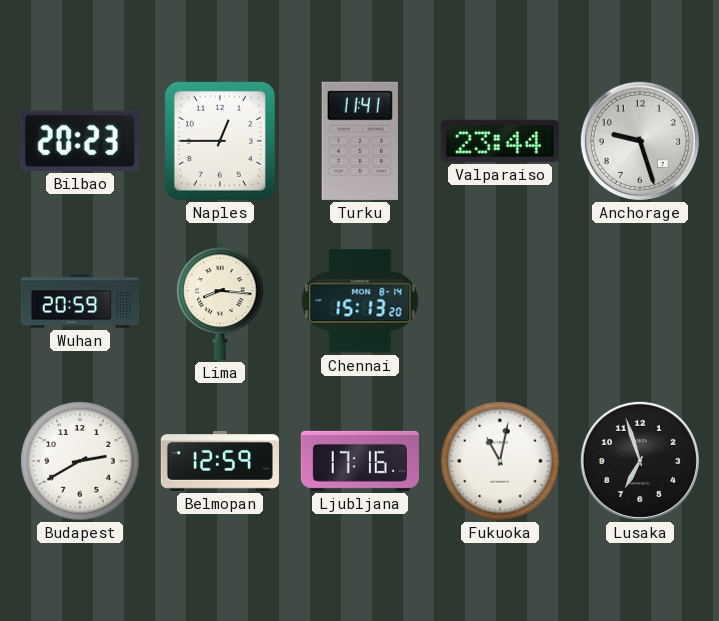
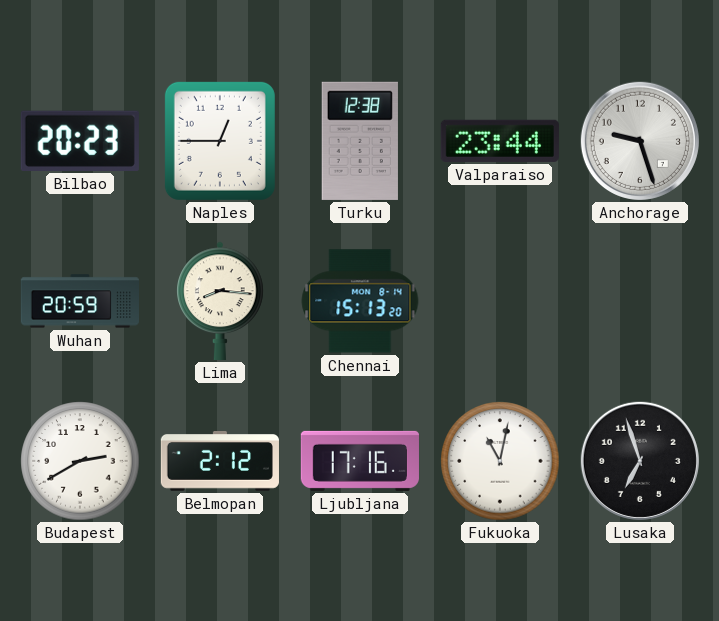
Turku: 11:41 -> 12:38
Belmopan: 12:59 -> 2:12
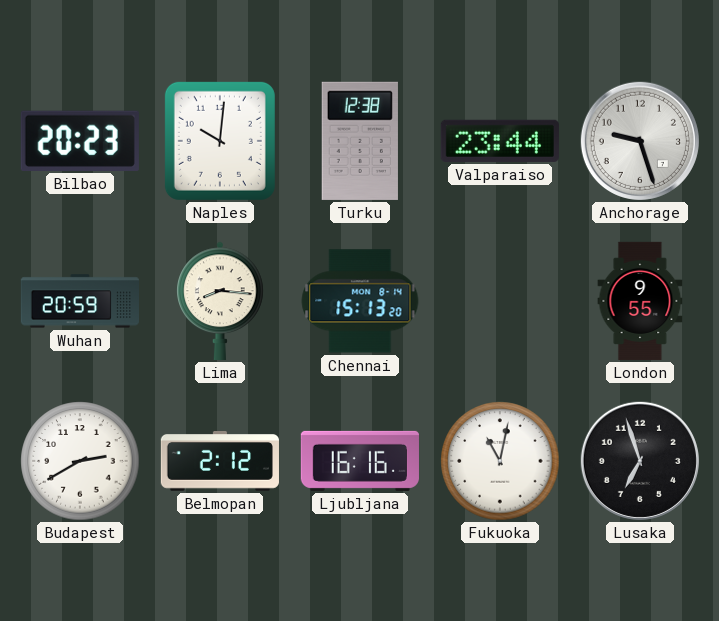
Naples: 12:45 -> 10:01
London: none -> 9:55
Ljubljana: 17:16 -> 16:16
